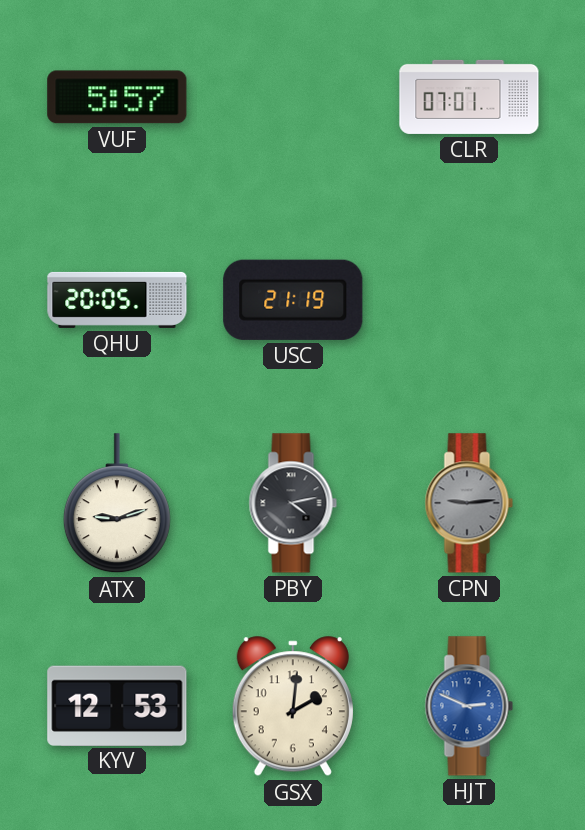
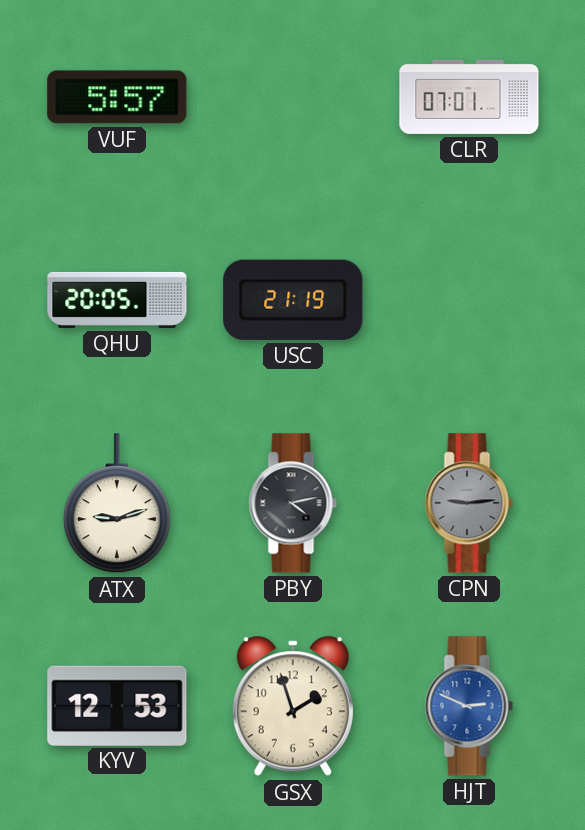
GSX: 2:01 -> 1:57
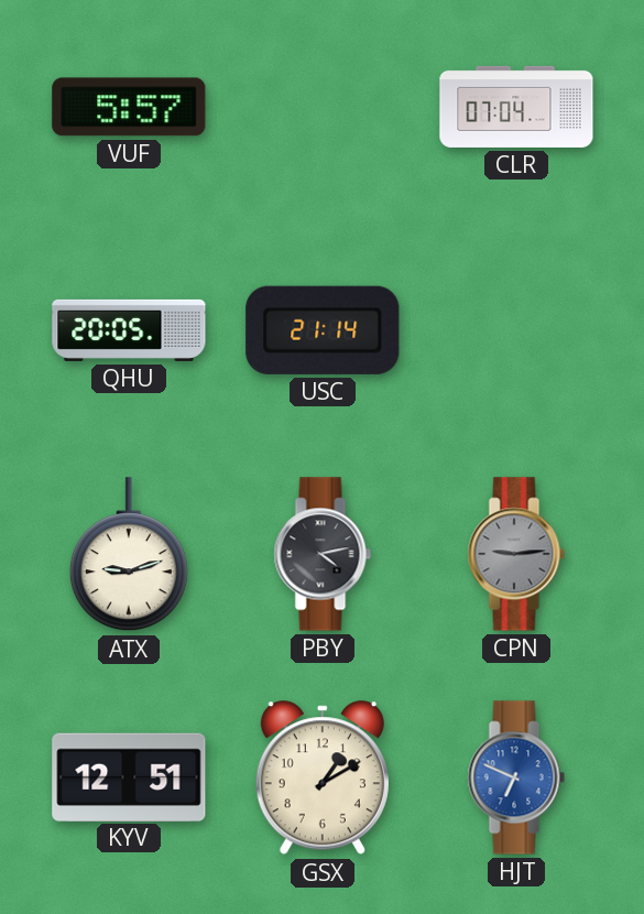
CLR: 07:01 -> 07:04
USC: 21:19 -> 21:14
KYV: 12:53 -> 12:51
GSX: 1:57 -> 1:10
HJT: 2:49 -> 6:49
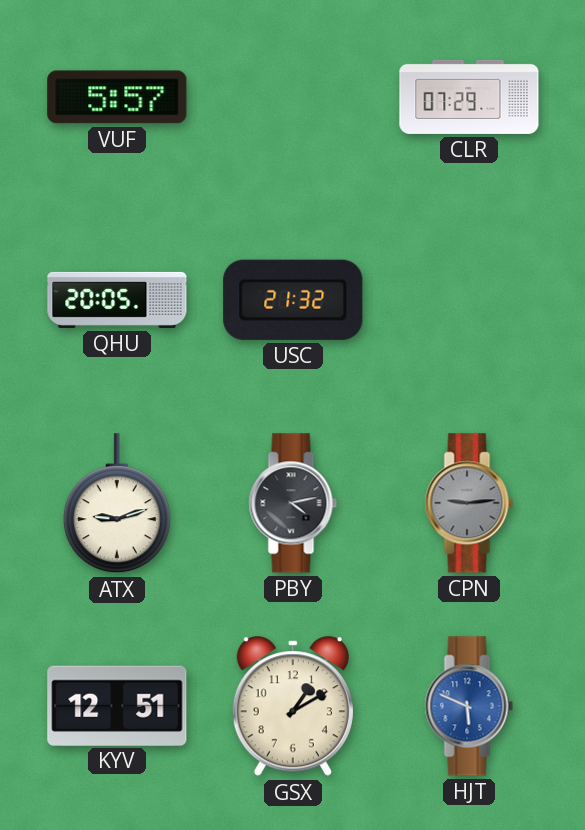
CLR: 07:04 -> 07:29
USC: 21:14 -> 21:32
HJT: 6:49 -> 5:49
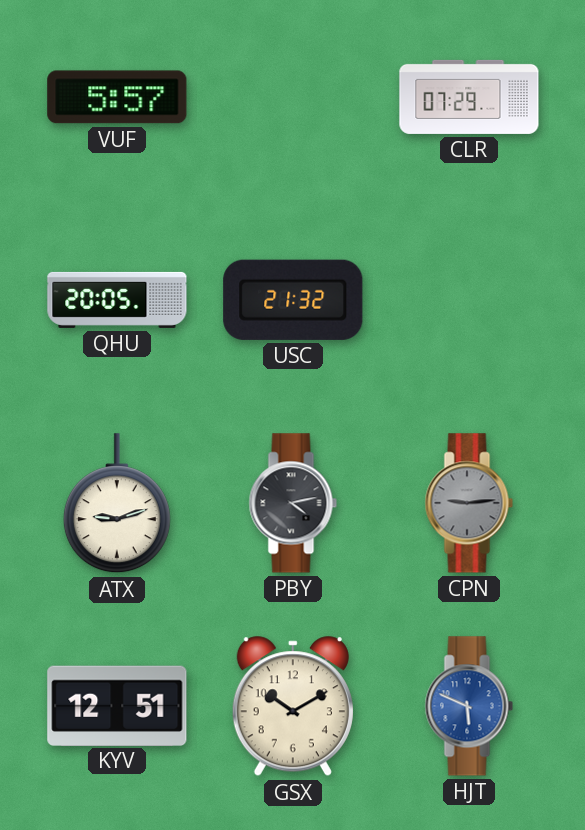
GSX: 1:10 -> 10:10
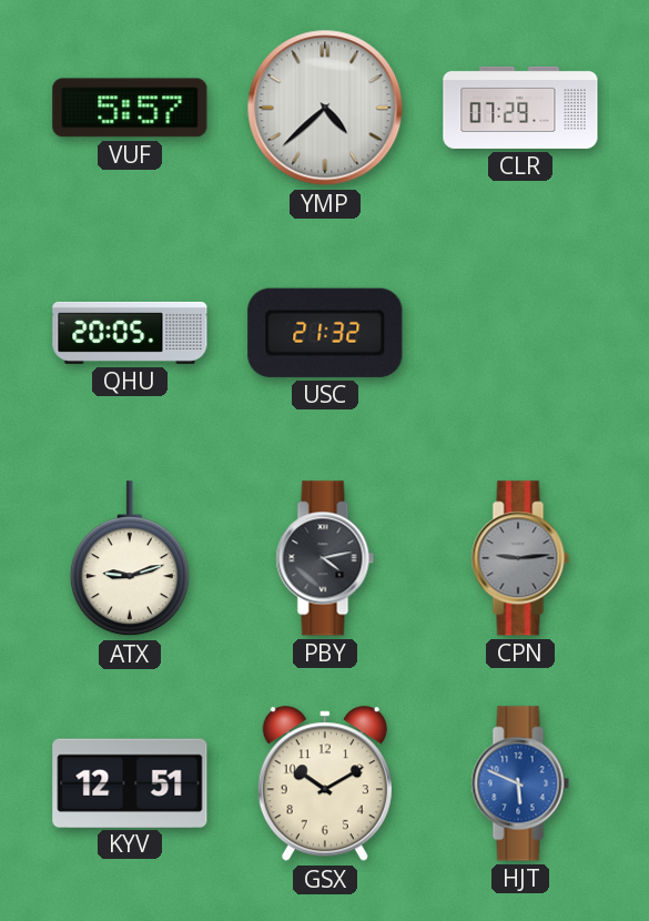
YMP: none -> 4:38
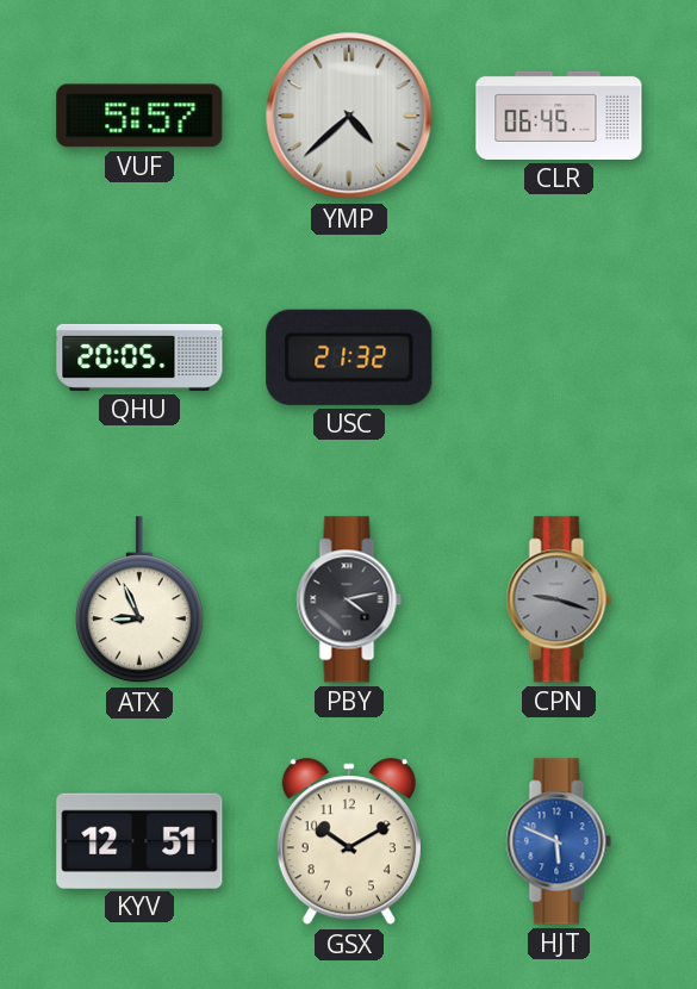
CLR: 07:29 -> 06:45
ATX: 9:12 -> 8:56
CPN: 9:14 -> 9:18
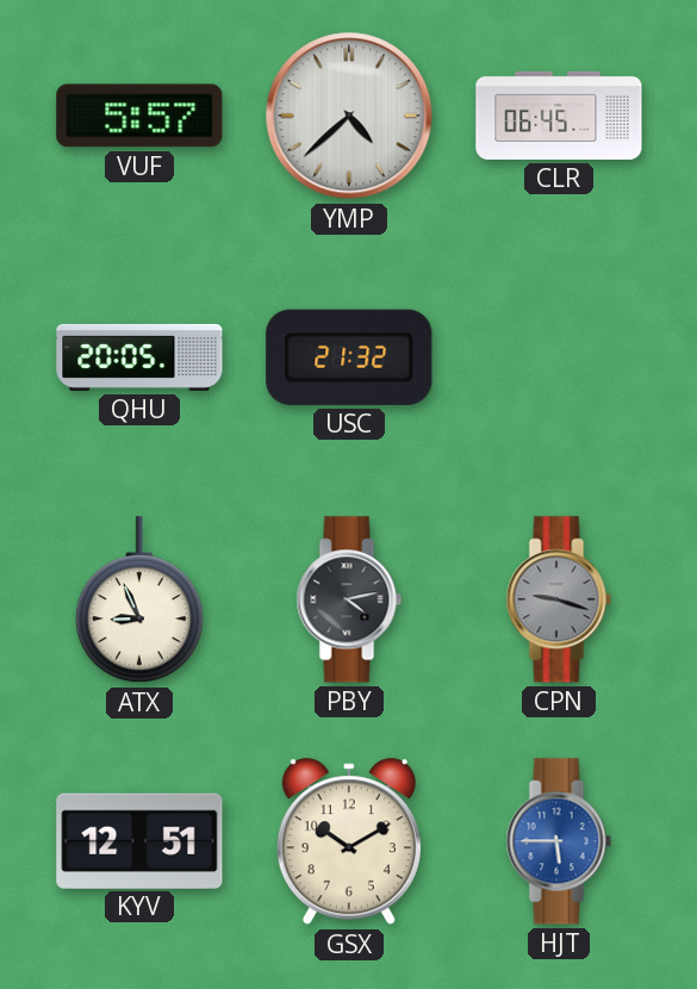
HJT: 5:49 -> 5:45
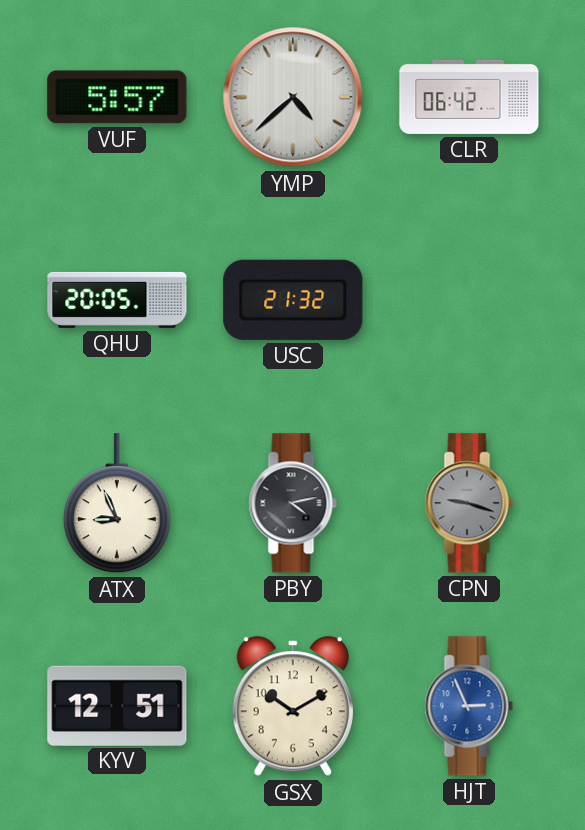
CLR: 06:45 -> 06:42
HJT: 5:45 -> 2:56
